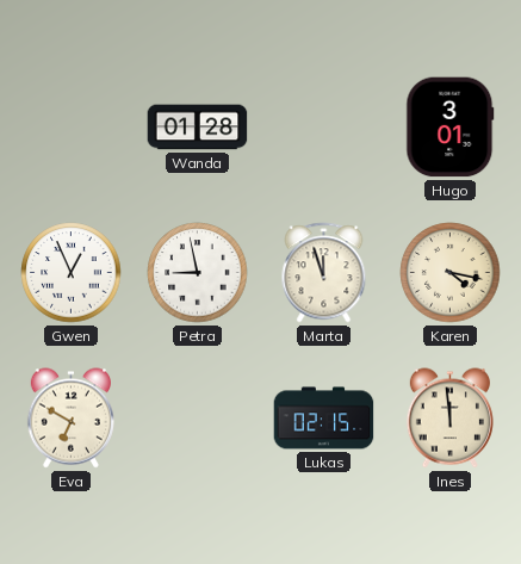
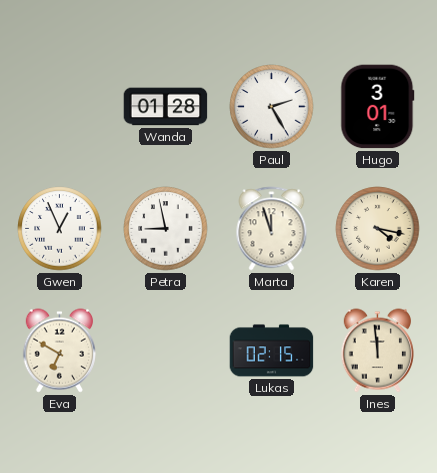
Paul: none -> 2:25
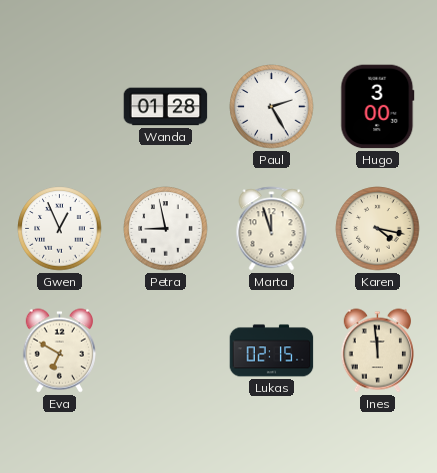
Hugo: 3:01 -> 3:00
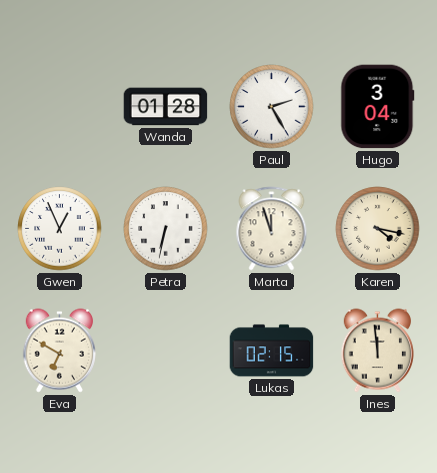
Hugo: 3:00 -> 3:04
Petra: 8:58 -> 6:32
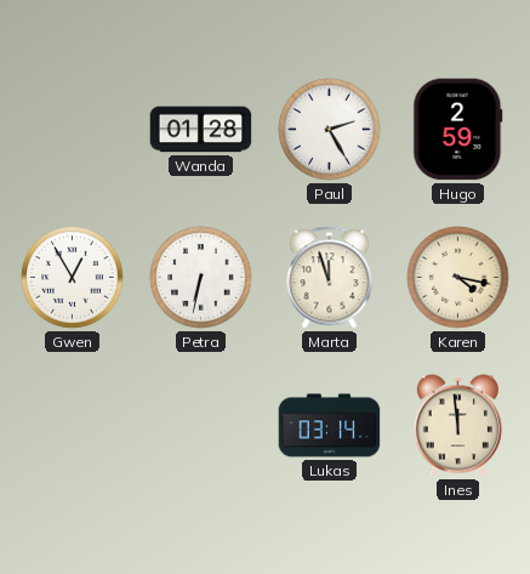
Hugo: 3:04 -> 2:59
Gwen: 12:56 -> 12:55
Eva: 6:50 -> none
Lukas: 02:15 -> 03:14
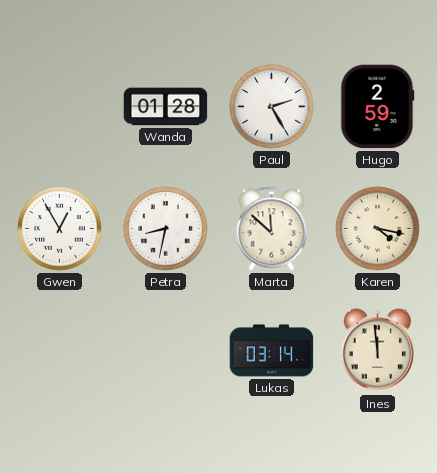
Petra: 6:32 -> 8:32
Marta: 11:57 -> 11:52
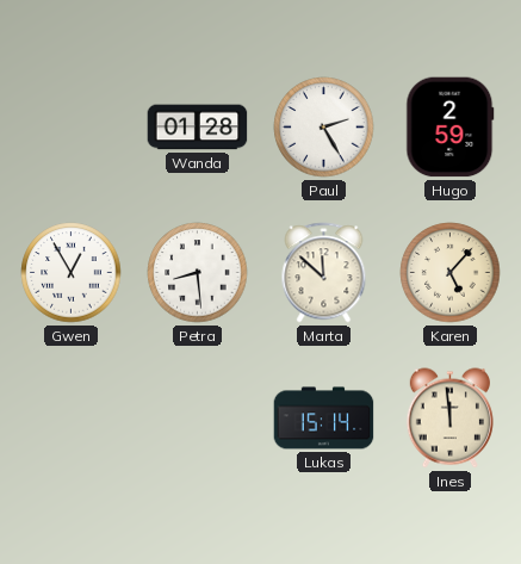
Petra: 8:32 -> 8:29
Karen: 4:17 -> 5:07
Lukas: 03:14 -> 15:14
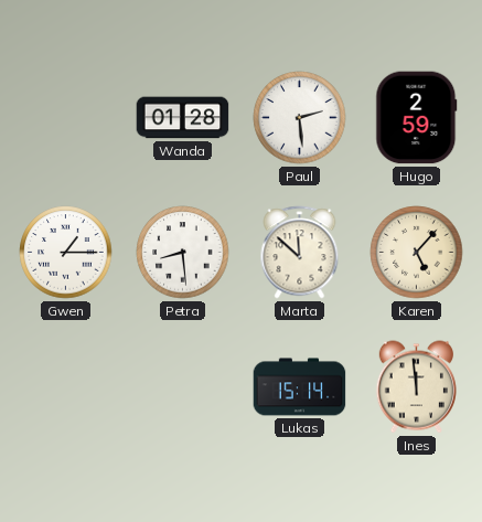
Paul: 2:25 -> 2:29
Gwen: 12:55 -> 1:15
